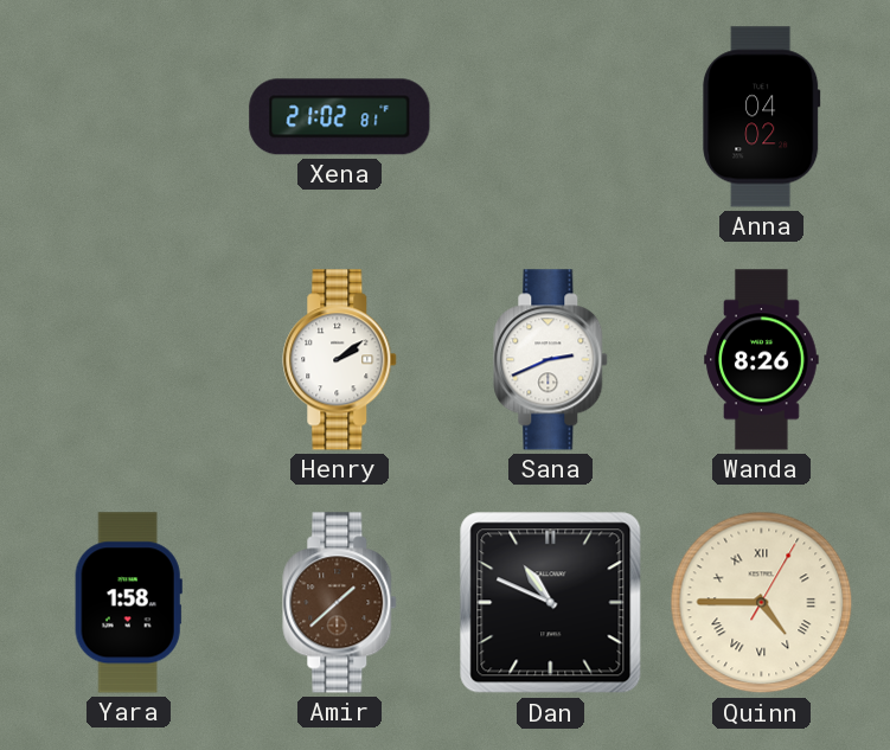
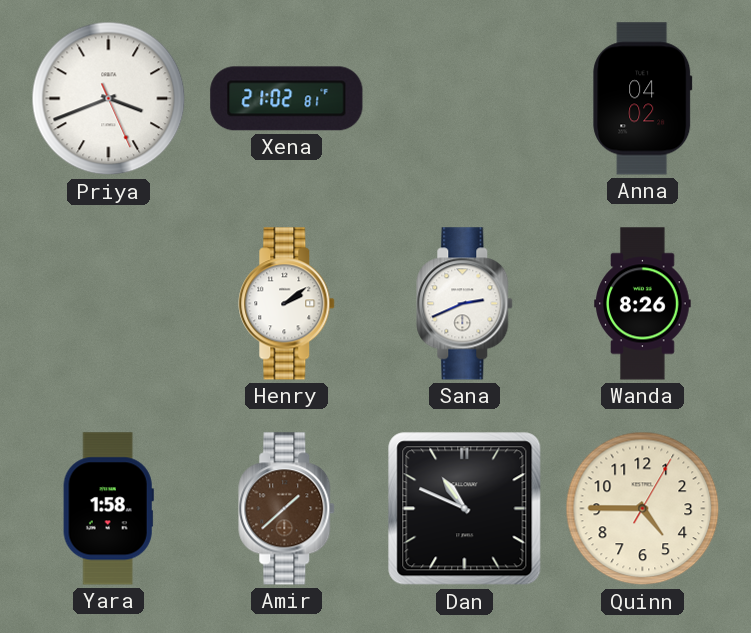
Priya: none -> 3:41
Quinn numerals: Roman -> Arabic
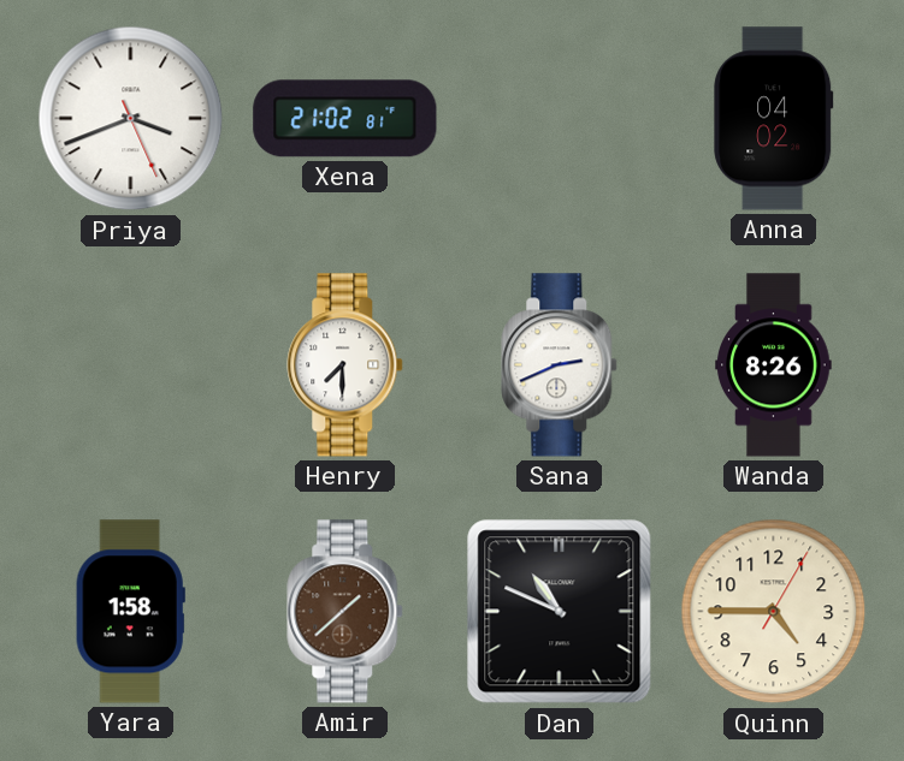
Henry: 2:09 -> 7:30
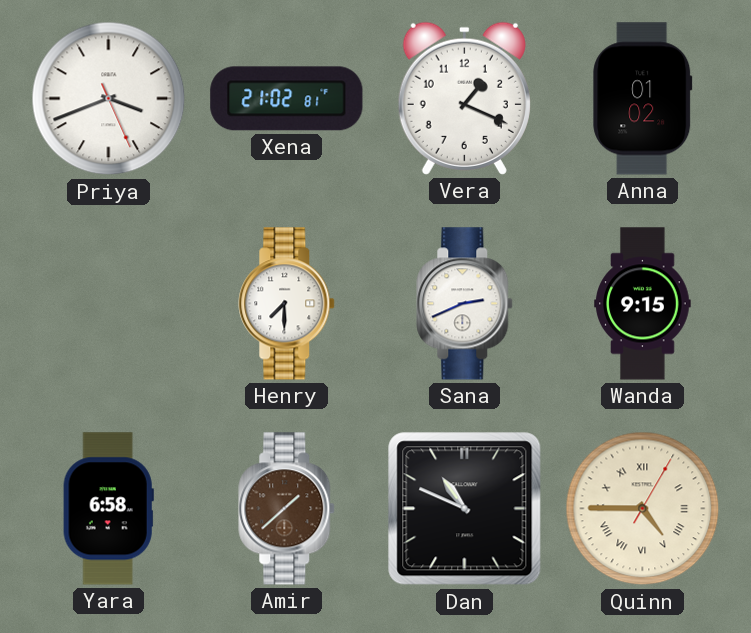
Vera: none -> 1:19
Anna: 04:02 -> 01:02
Wanda: 8:26 -> 9:15
Yara: 1:58 -> 6:58
Quinn numerals: Arabic -> Roman
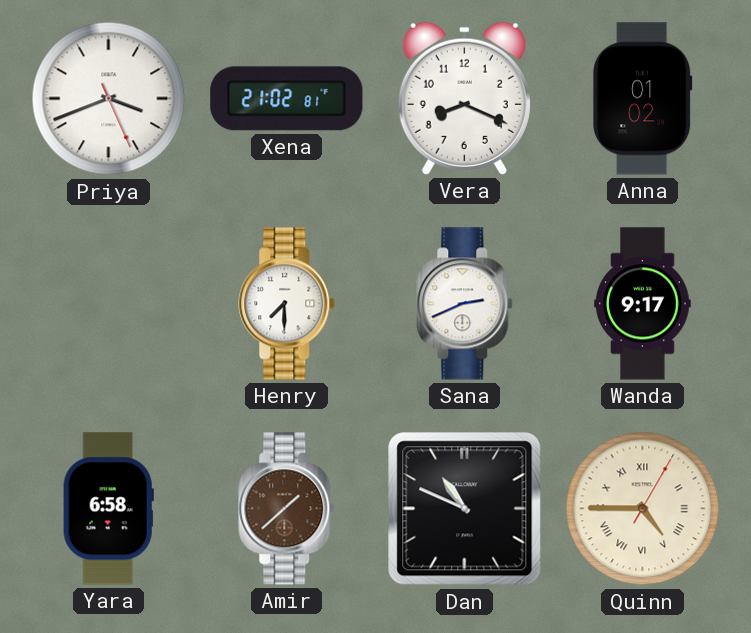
Vera: 1:19 -> 8:19
Wanda: 9:15 -> 9:17
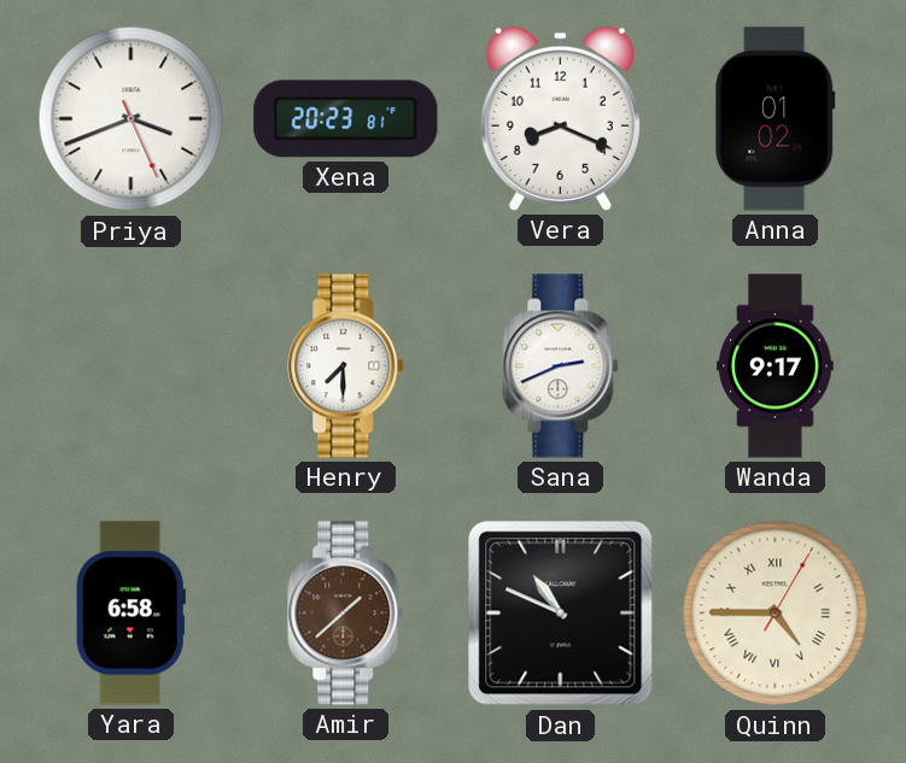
Xena: 21:02 -> 20:23
